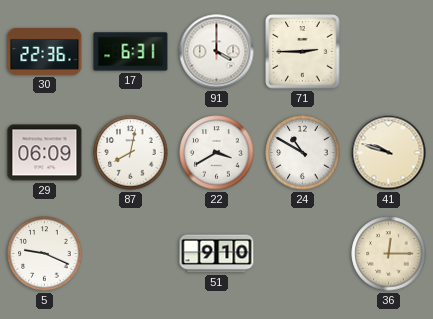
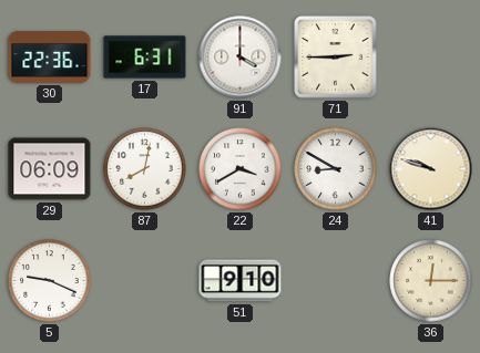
24: 10:50 -> 8:50
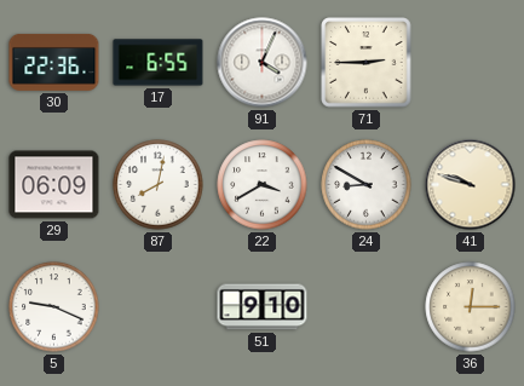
17: 6:31 -> 6:55
91: 4:00 -> 4:04
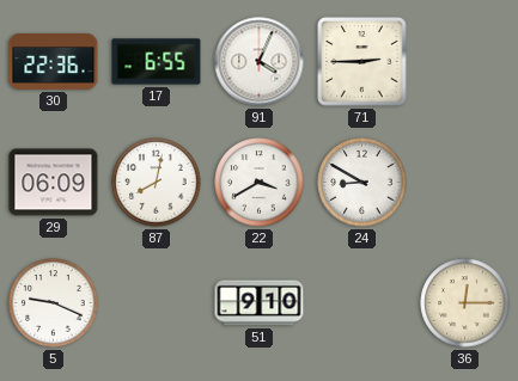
41: 9:48 -> none
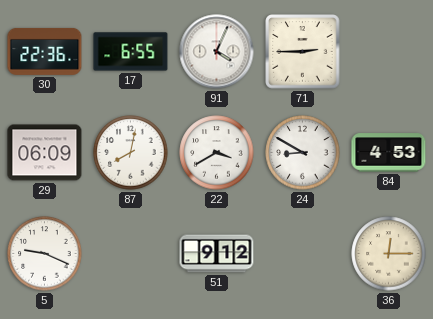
84: none -> 4:53
51: 9:10 -> 9:12
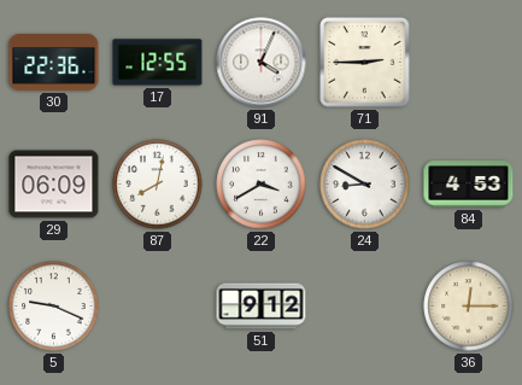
17: 6:55 -> 12:55
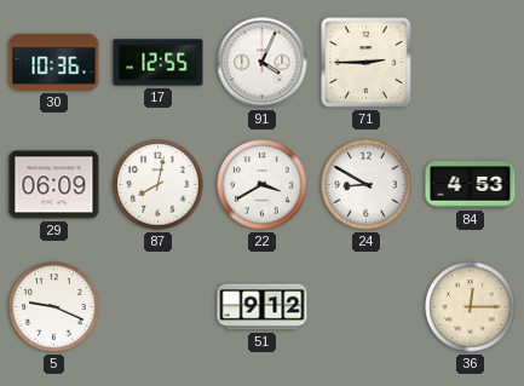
30: 22:36 -> 10:36
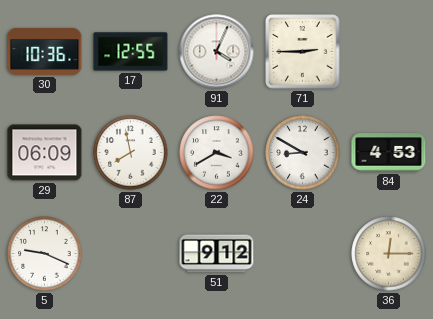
87: 8:02 -> 7:58
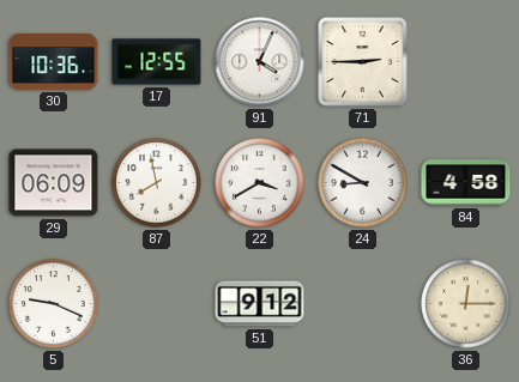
84: 4:53 -> 4:58
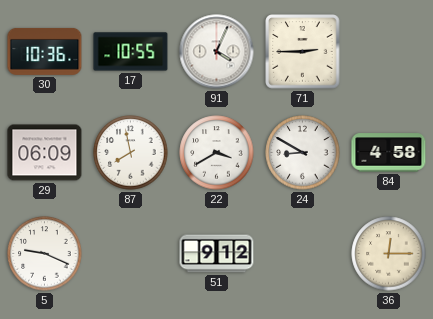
17: 12:55 -> 10:55
